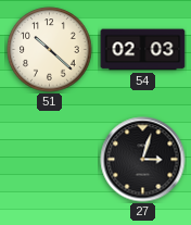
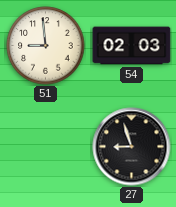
51: 10:22 -> 8:59
27: 3:03 -> 8:57
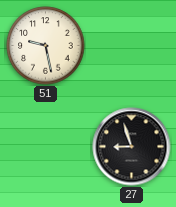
51: 8:59 -> 9:28
54: 02:03 -> none
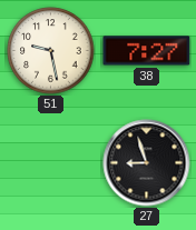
38: none -> 7:27
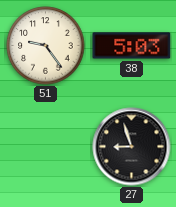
51: 9:28 -> 9:24
38: 7:27 -> 5:03
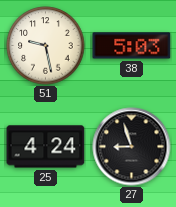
51: 9:24 -> 9:28
25: none -> 4:24
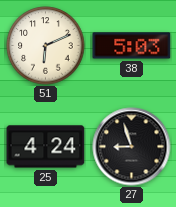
51: 9:28 -> 6:11
